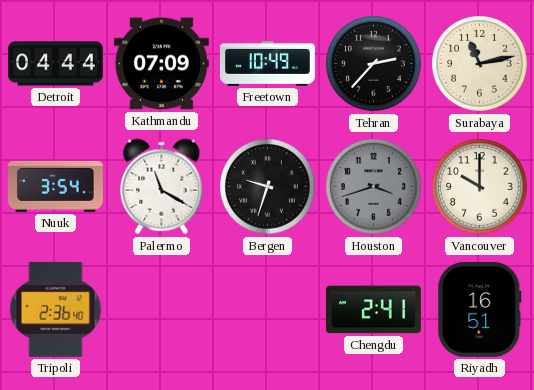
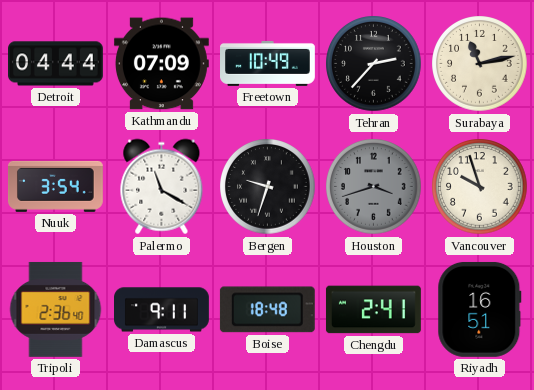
Vancouver: 10:00 -> 9:57
Damascus: none -> 9:11
Boise: none -> 18:48
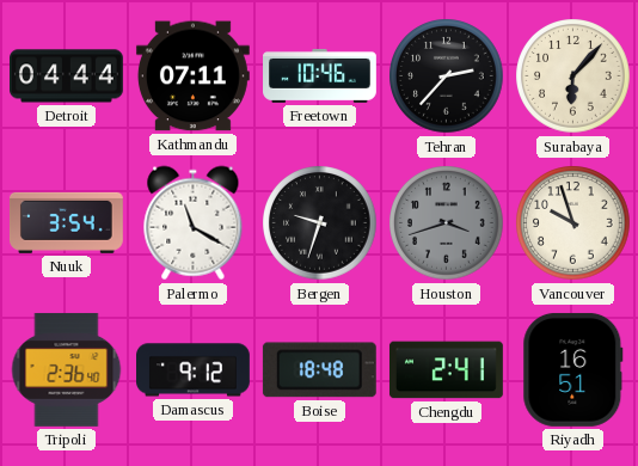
Kathmandu: 07:09 -> 07:11
Freetown: 10:49 -> 10:46
Surabaya: 11:13 -> 6:07
Damascus: 9:11 -> 9:12
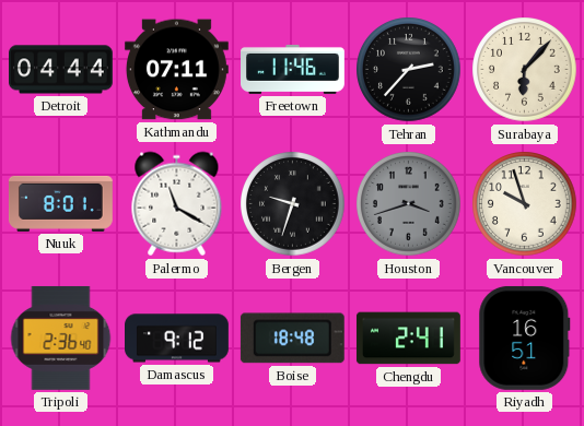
Freetown: 10:46 -> 11:46
Nuuk: 3:54 -> 8:01
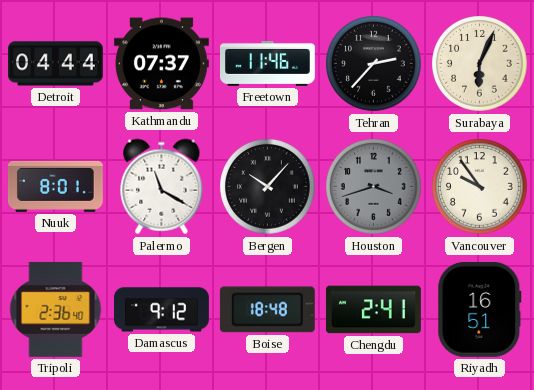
Kathmandu: 07:11 -> 07:37
Surabaya: 6:07 -> 6:04
Bergen: 9:33 -> 10:07
Vancouver: 9:57 -> 9:54
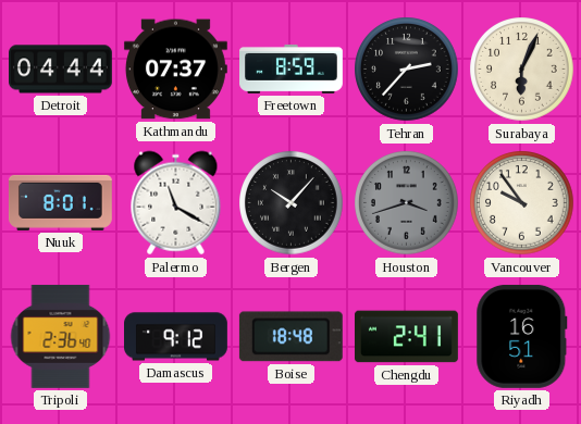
Freetown: 11:46 -> 8:59
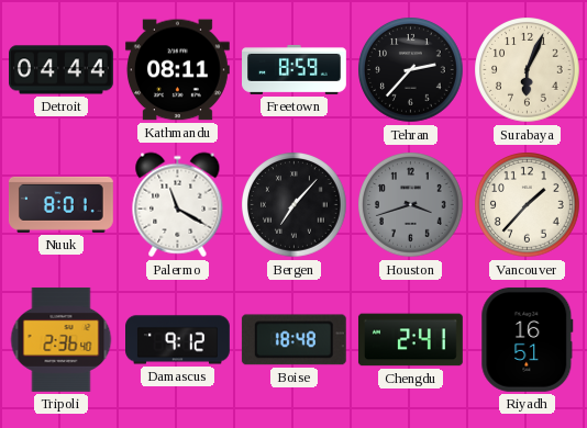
Kathmandu: 07:37 -> 08:11
Bergen: 10:07 -> 7:07
Vancouver: 9:54 -> 1:37
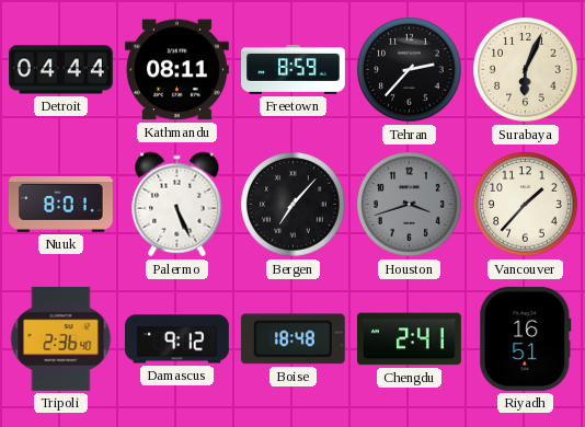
Palermo: 11:20 -> 5:26
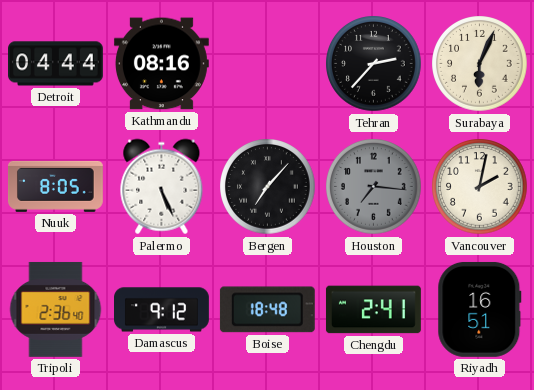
Kathmandu: 08:11 -> 08:16
Freetown: 8:59 -> none
Nuuk: 8:01 -> 8:05
Houston: 3:42 -> 7:16
Vancouver: 1:37 -> 2:02
